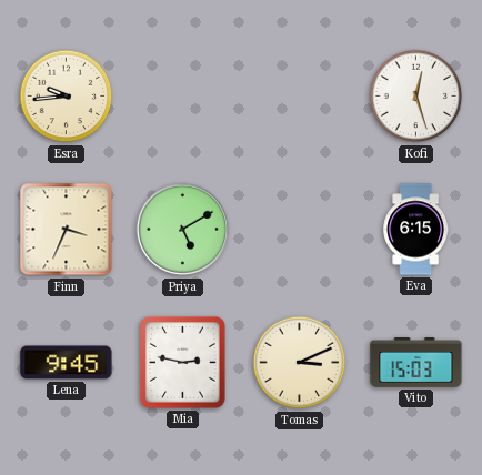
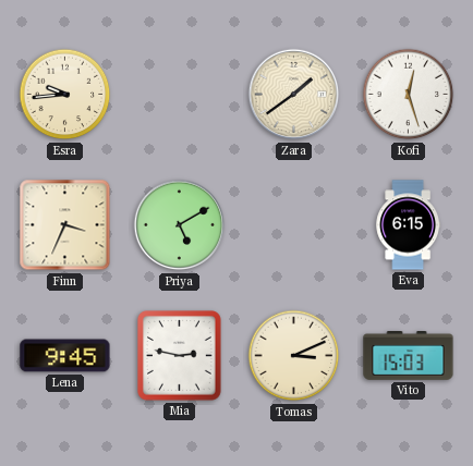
Zara: none -> 1:39
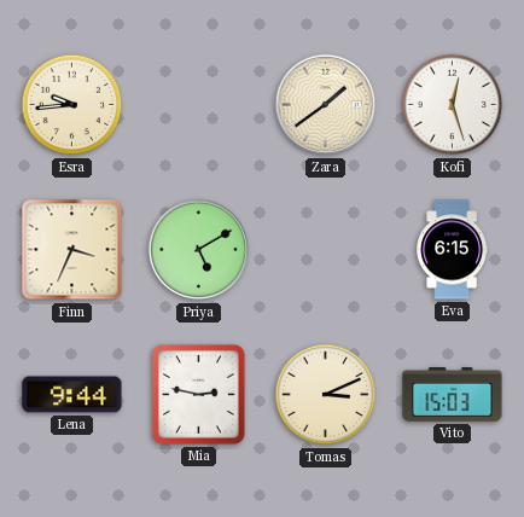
Lena: 9:45 -> 9:44
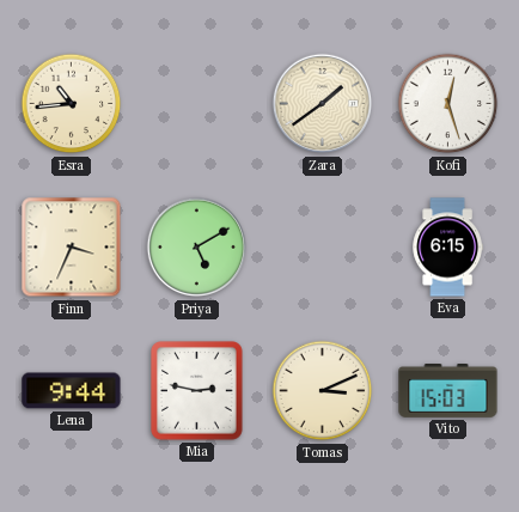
Esra: 9:44 -> 10:44
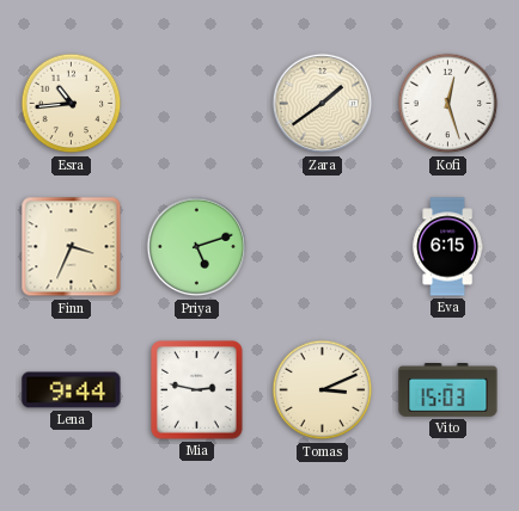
Priya: 5:10 -> 5:12
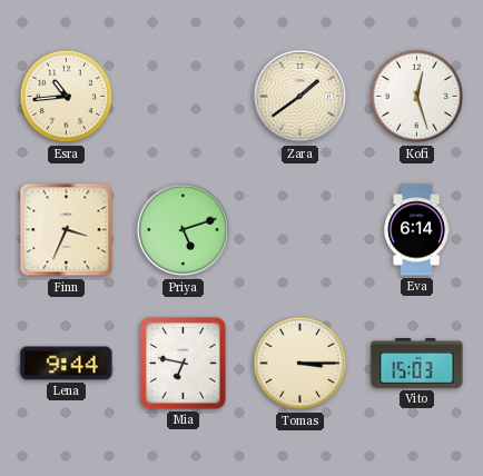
Eva: 6:15 -> 6:14
Mia: 2:47 -> 6:47
Tomas: 3:11 -> 3:15
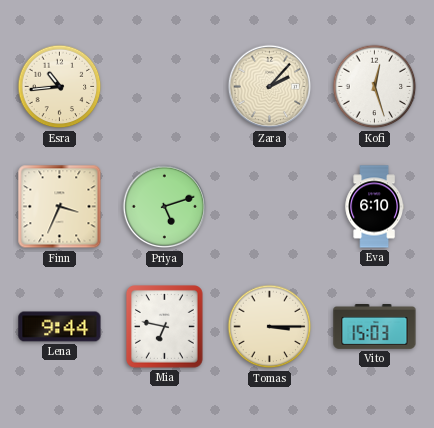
Zara: 1:39 -> 2:07
Eva: 6:14 -> 6:10
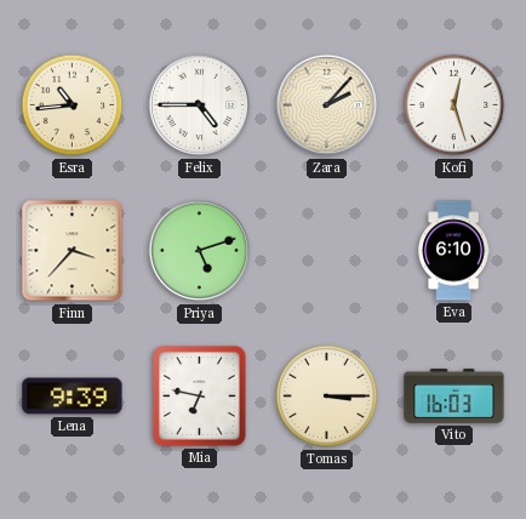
Felix: none -> 4:45
Finn: 3:34 -> 3:37
Lena: 9:44 -> 9:39
Vito: 15:03 -> 16:03
